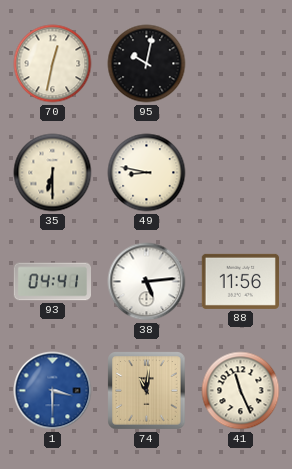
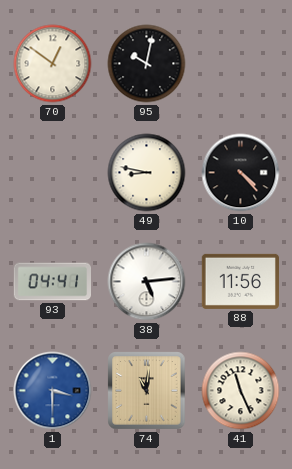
70: 12:32 -> 12:51
35: 6:30 -> none
10: none -> 4:23
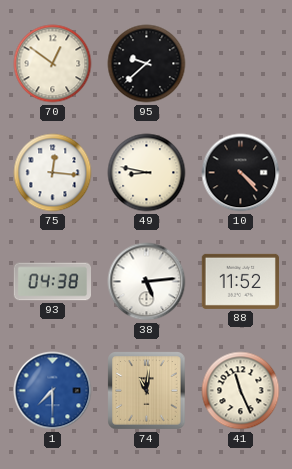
95: 10:02 -> 9:38
75: none -> 12:16
93: 04:41 -> 04:38
88: 11:56 -> 11:52
1: 3:30 -> 7:30
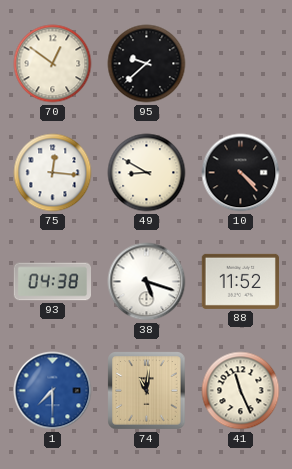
49: 8:47 -> 8:50
38: 5:14 -> 5:18
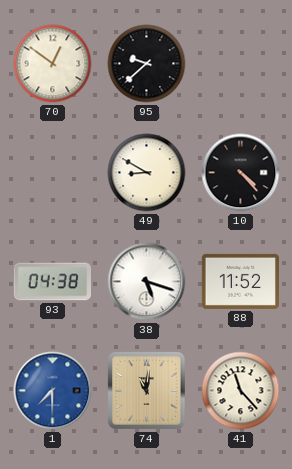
75: 12:16 -> none
41: 11:26 -> 11:23
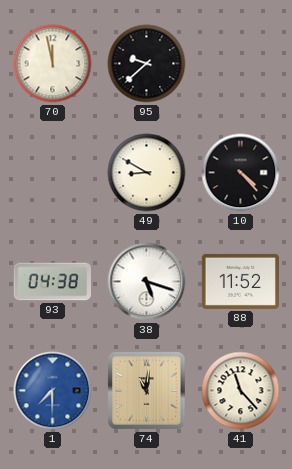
70: 12:51 -> 11:58
